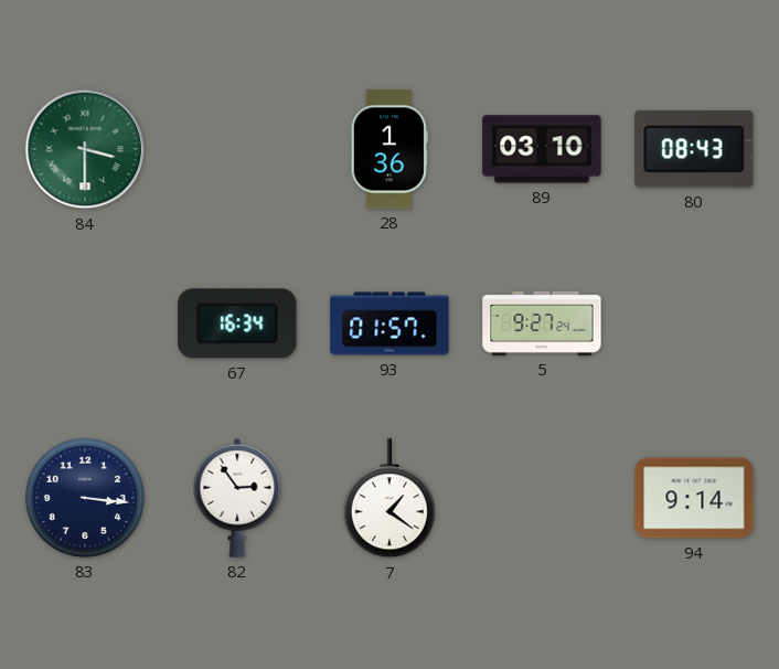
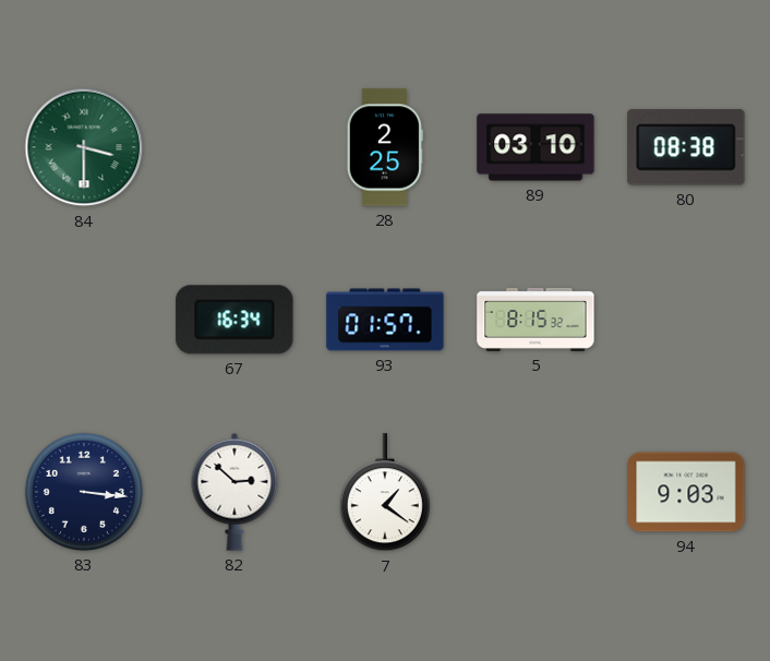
28: 1:36 -> 2:25
80: 08:43 -> 08:38
5: 9:27 -> 8:15
82: 2:54 -> 2:52
94: 9:14 -> 9:03
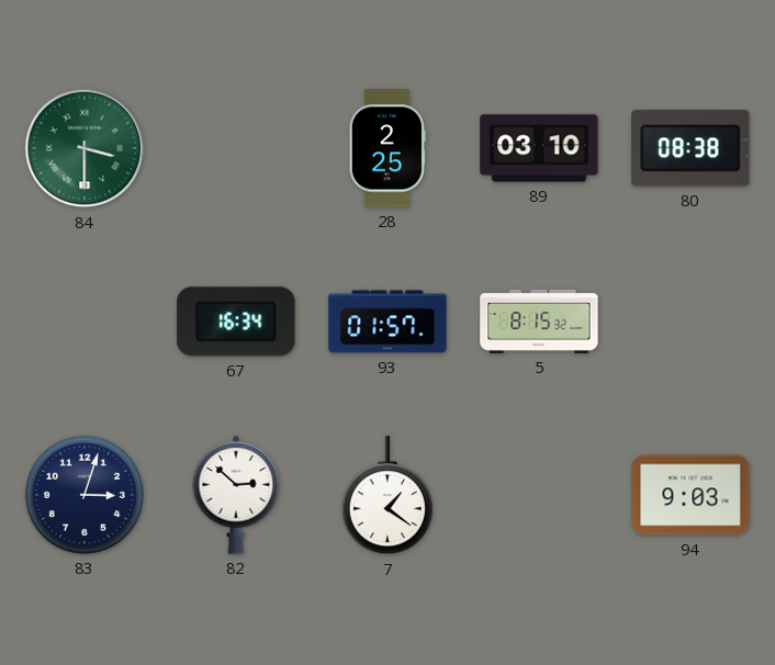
83: 3:16 -> 3:03
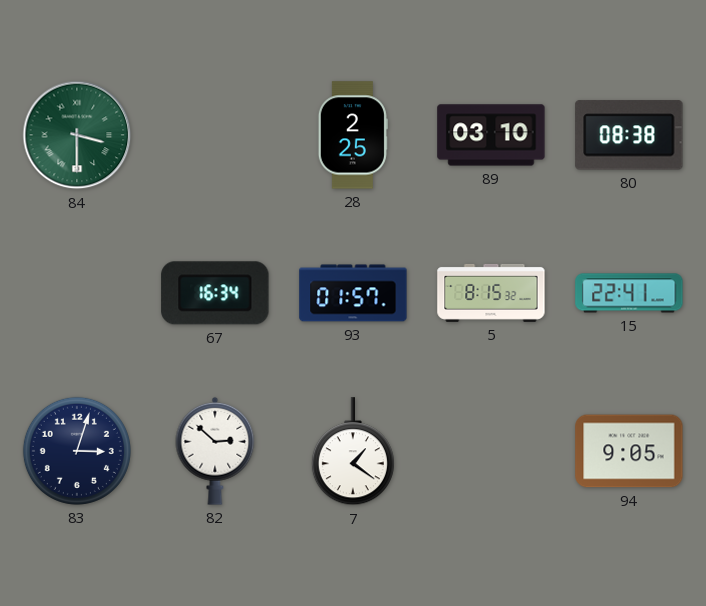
15: none -> 22:41
94: 9:03 -> 9:05
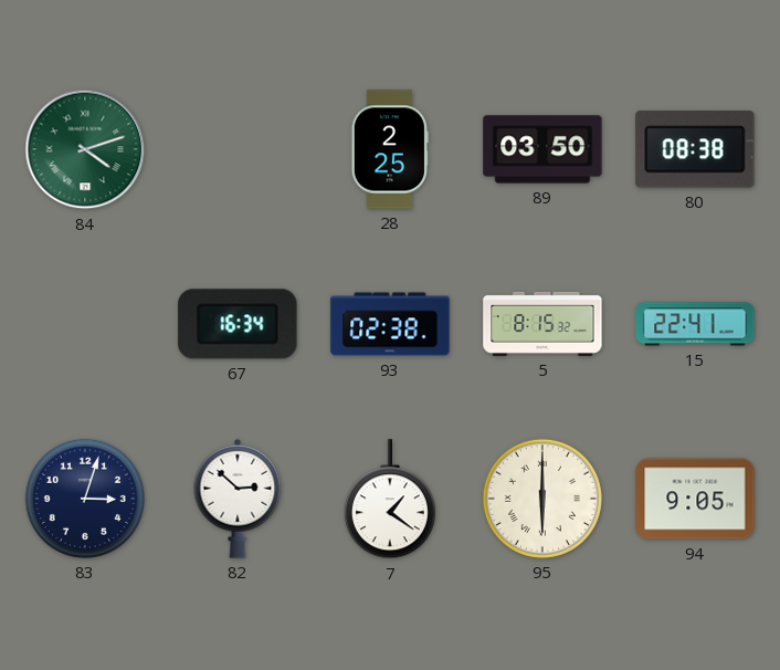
84: 3:30 -> 4:12
89: 03:10 -> 03:50
93: 01:57 -> 02:38
95: none -> 6:00
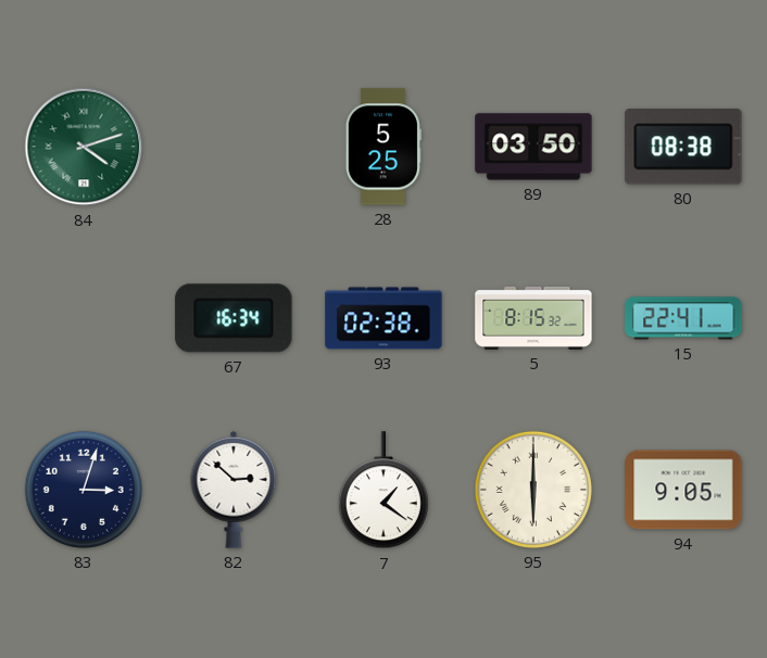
28: 2:25 -> 5:25
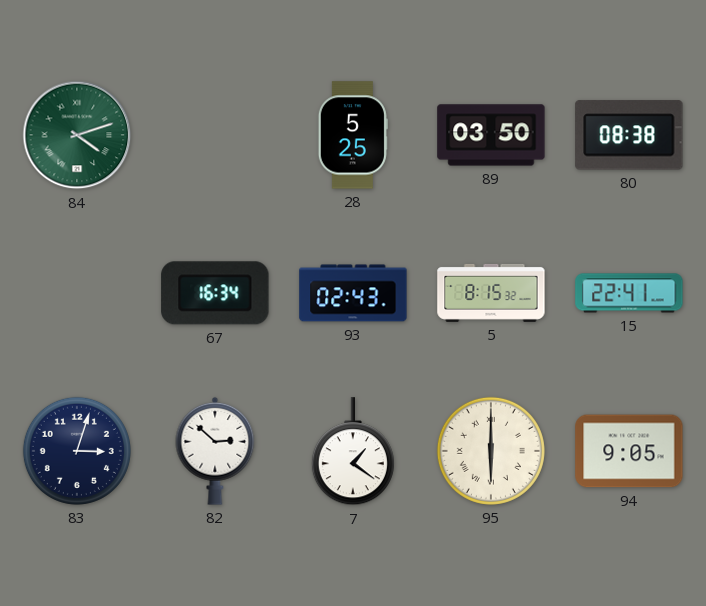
93: 02:38 -> 02:43
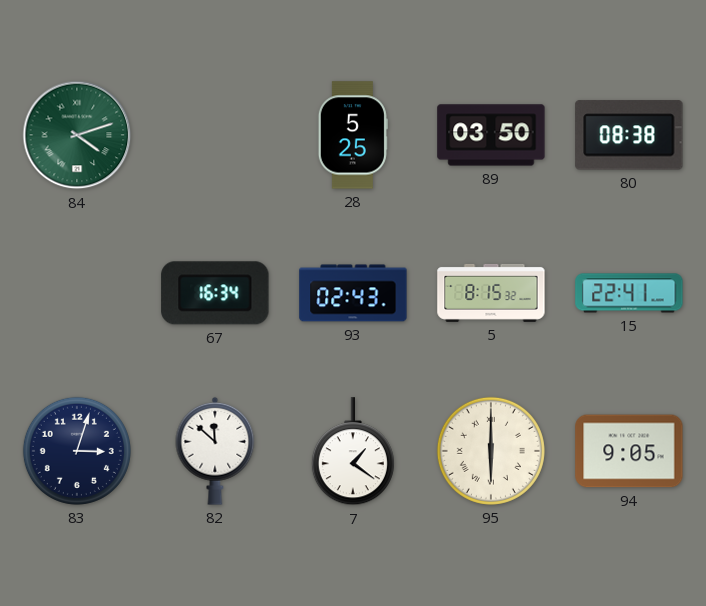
82: 2:52 -> 11:52
